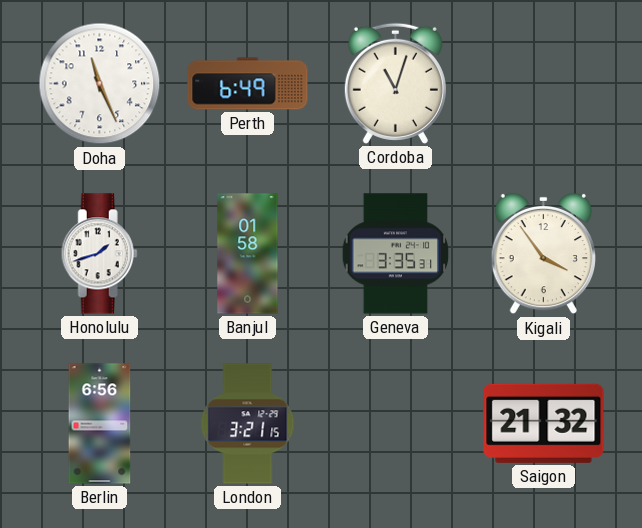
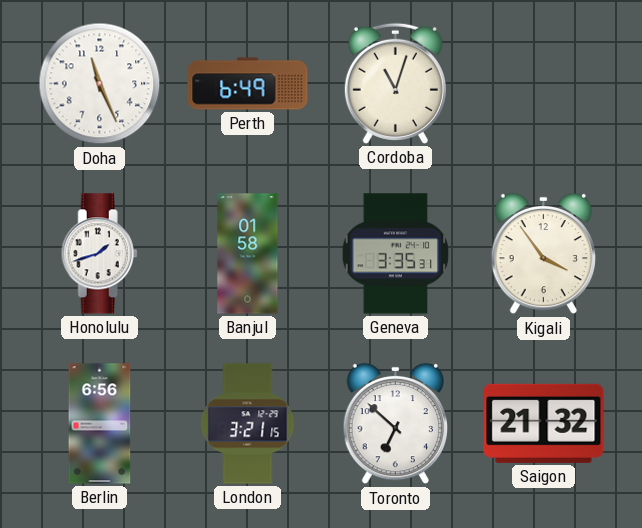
Toronto: none -> 6:52
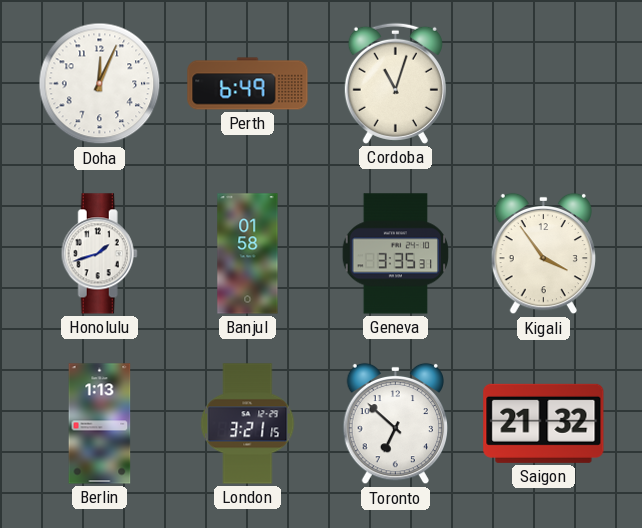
Doha: 11:26 -> 12:04
Berlin: 6:56 -> 1:13
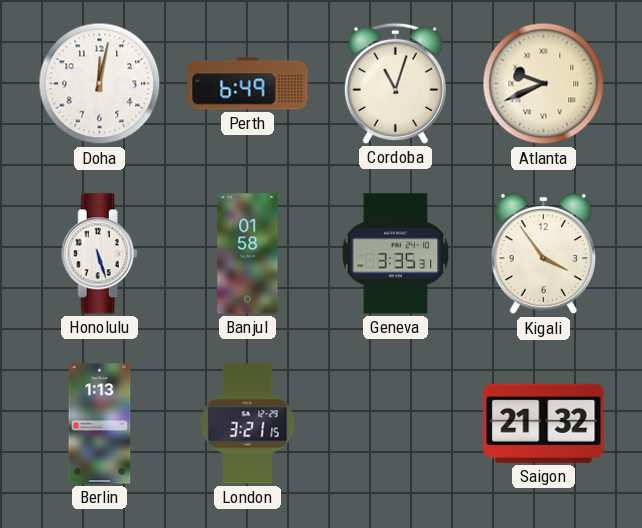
Doha: 12:04 -> 12:02
Atlanta: none -> 9:41
Honolulu: 1:42 -> 5:27
Toronto: 6:52 -> none
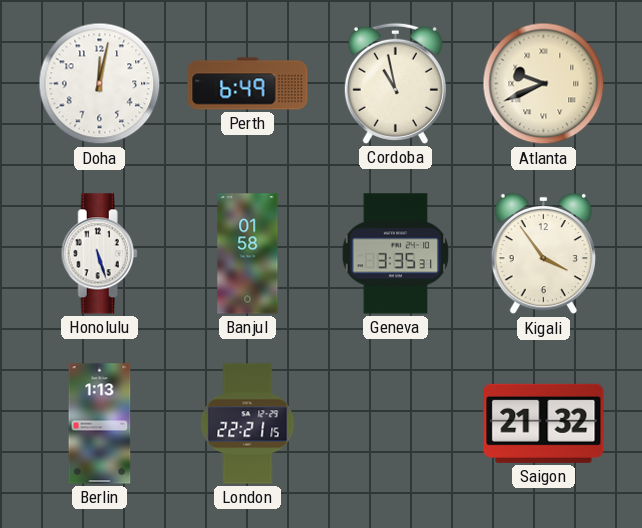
Cordoba: 11:03 -> 10:58
London: 3:21 -> 22:21
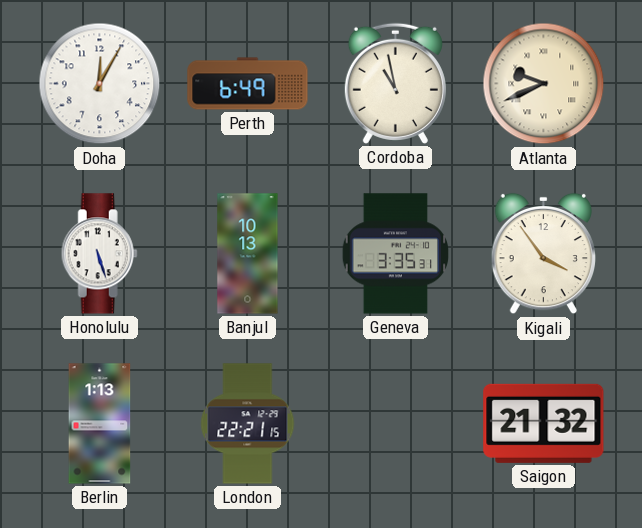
Doha: 12:02 -> 12:05
Banjul: 01:58 -> 10:13
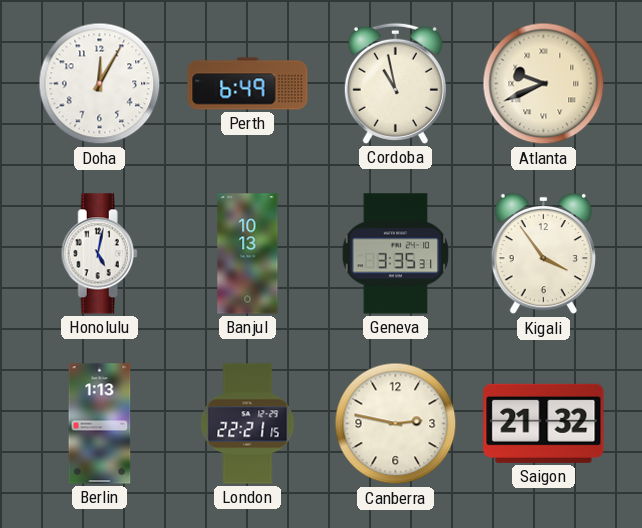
Honolulu: 5:27 -> 5:02
Canberra: none -> 2:47
